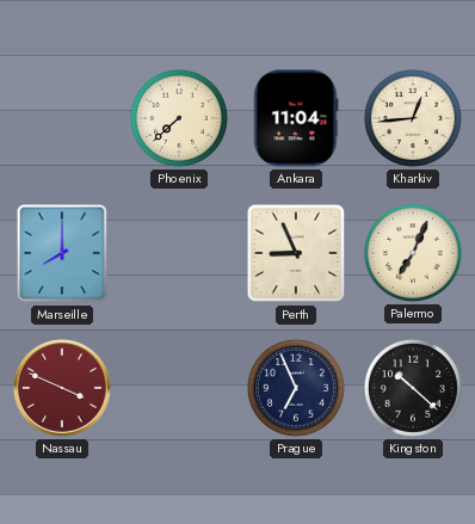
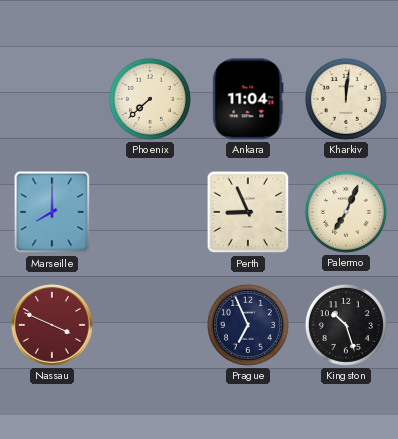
Kharkiv: 12:44 -> 12:01
Kingston: 10:22 -> 10:27
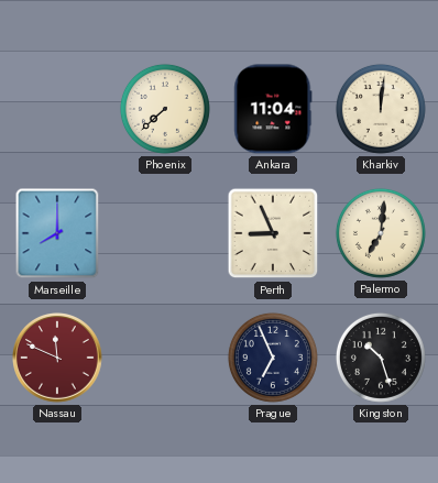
Palermo: 7:04 -> 7:01
Nassau: 3:49 -> 11:49
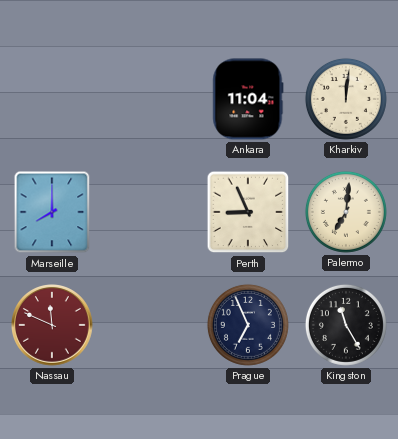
Phoenix: 7:38 -> none
Kingston: 10:27 -> 11:25
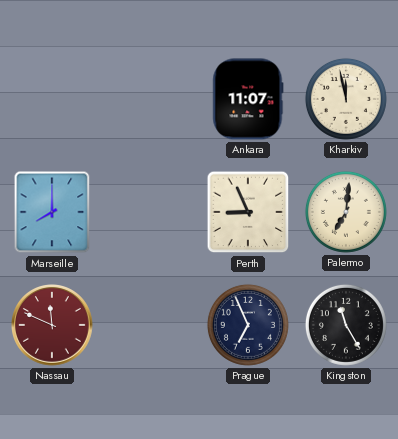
Ankara: 11:04 -> 11:07
Kharkiv: 12:01 -> 11:58
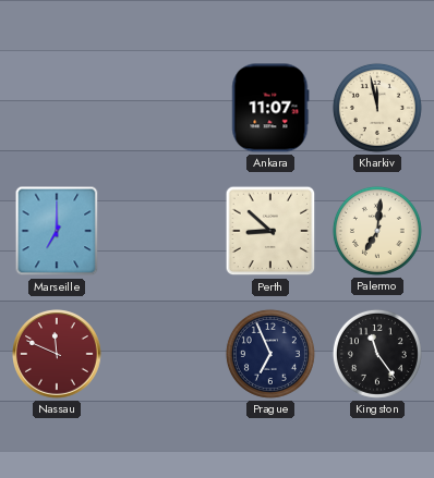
Marseille: 8:00 -> 7:00
Perth: 8:56 -> 8:52
Kingston: 11:25 -> 11:24
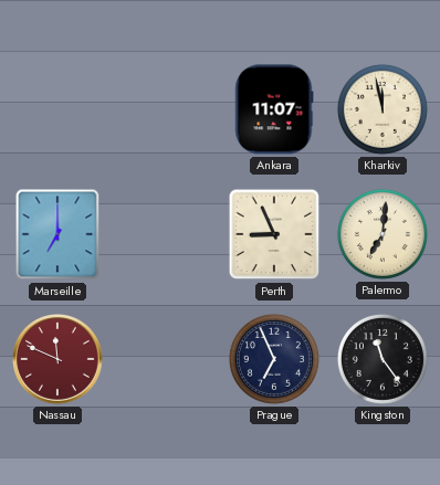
Perth: 8:52 -> 8:56
